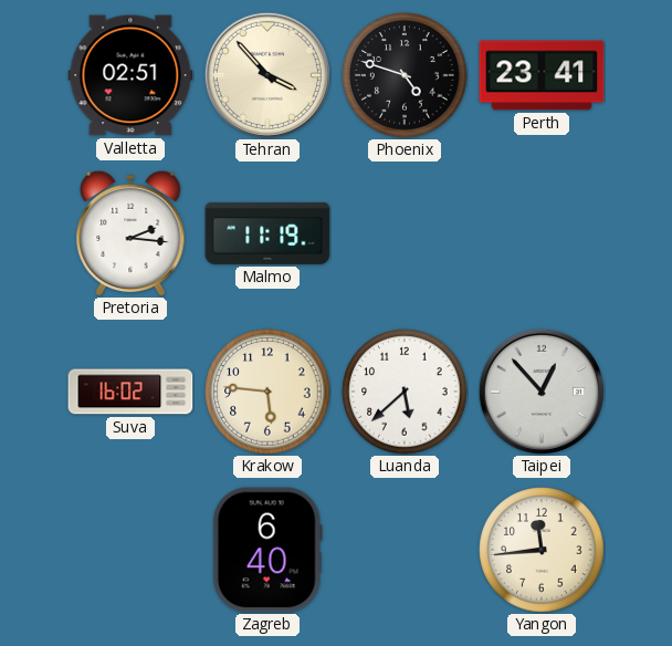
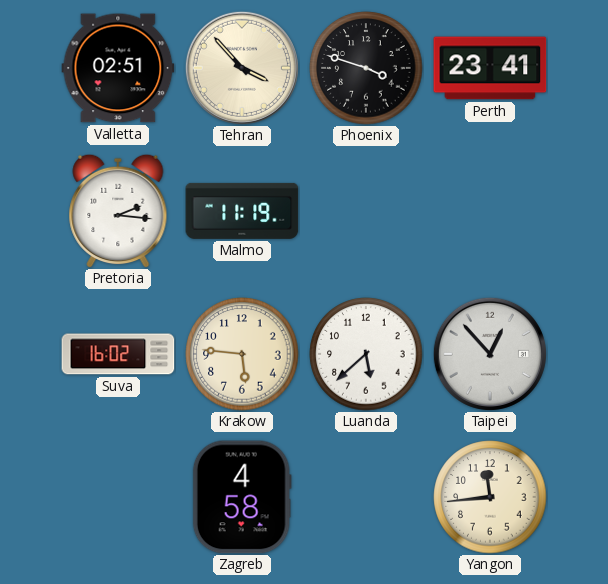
Phoenix: 4:48 -> 3:48
Zagreb: 6:40 -> 4:58
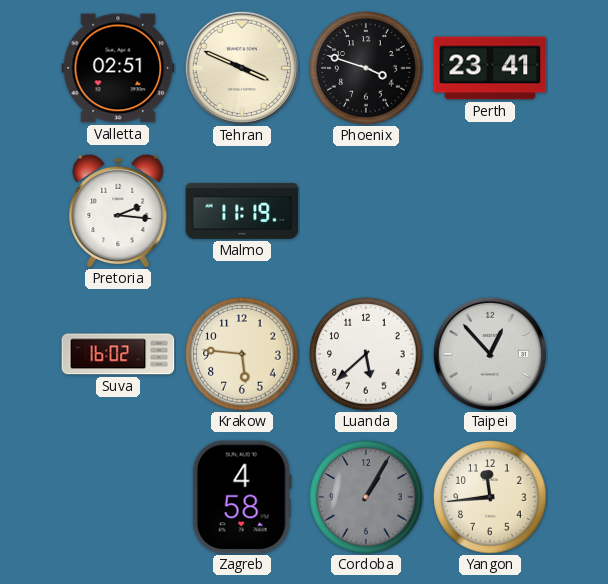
Tehran: 3:53 -> 3:49
Cordoba: none -> 1:05
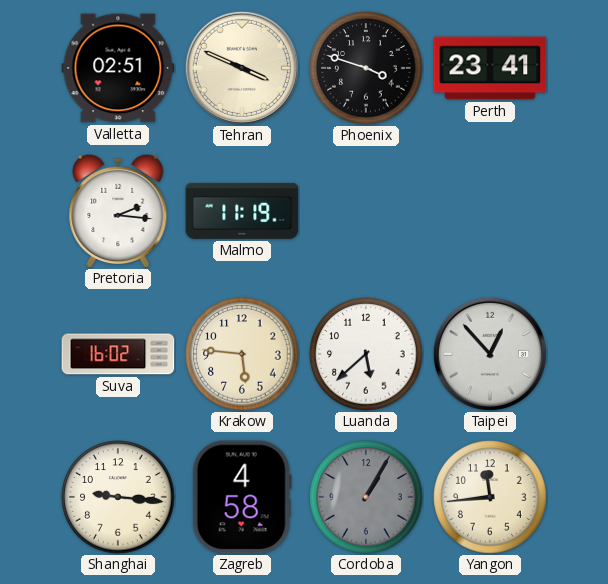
Shanghai: none -> 9:16
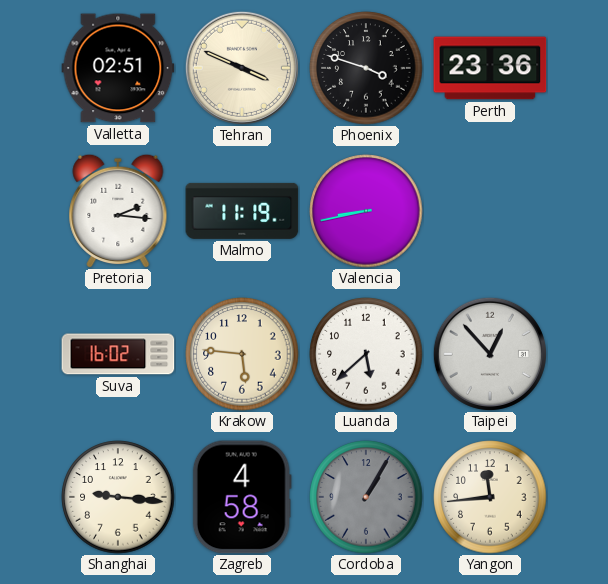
Perth: 23:41 -> 23:36
Valencia: none -> 8:43
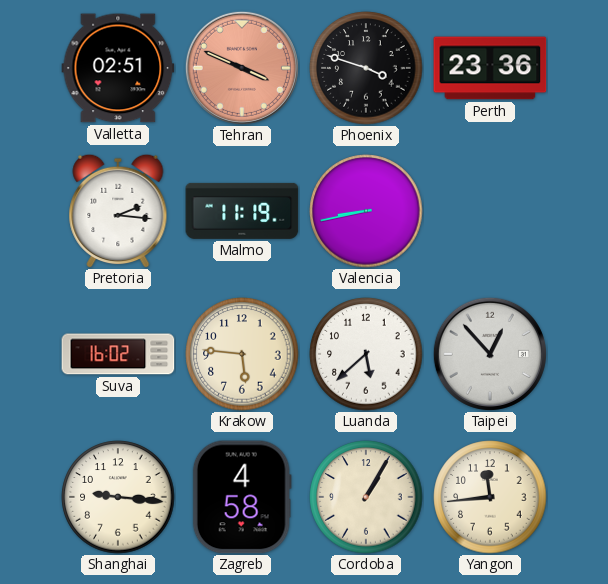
Tehran dial: cream -> salmon
Cordoba dial: grey -> cream
